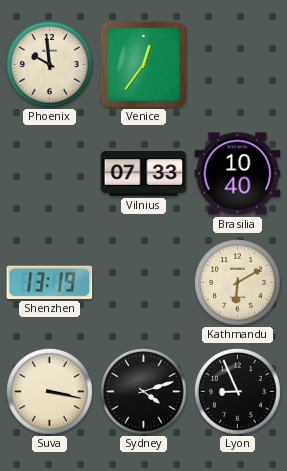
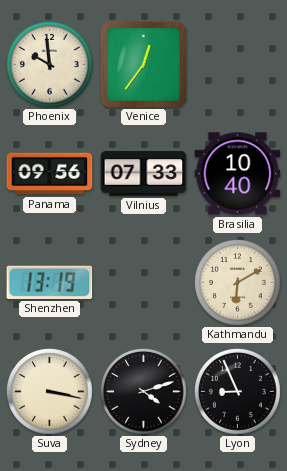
Panama: none -> 09:56
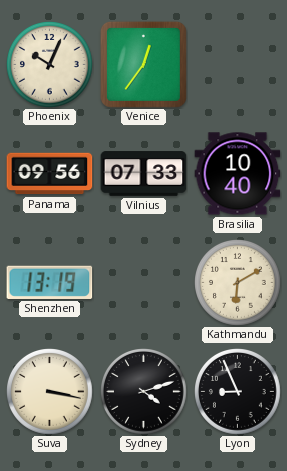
Phoenix: 9:59 -> 10:04
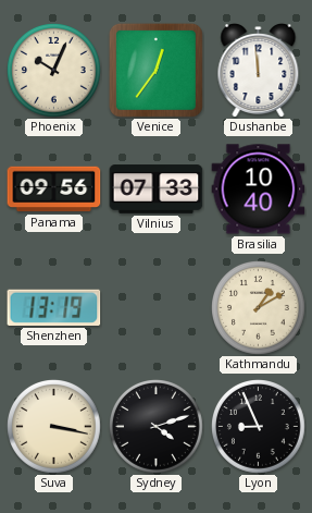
Dushanbe: none -> 11:59
Kathmandu: 6:10 -> 1:10
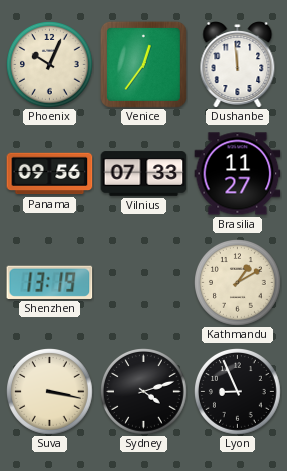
Brasilia: 10:40 -> 11:27
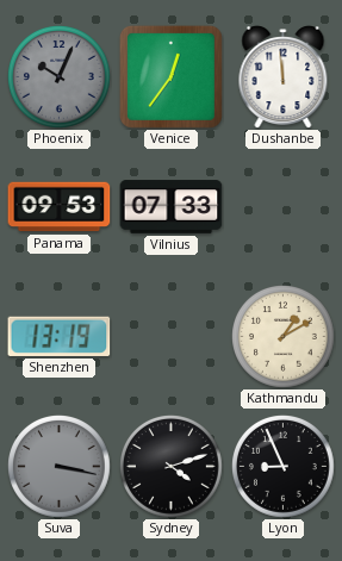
Phoenix dial: cream -> grey
Panama: 09:56 -> 09:53
Brasilia: 11:27 -> none
Suva dial: cream -> grey
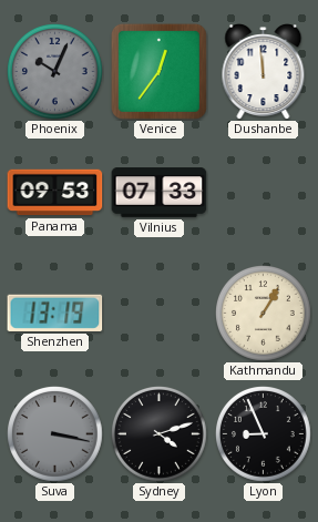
Kathmandu: 1:10 -> 1:05
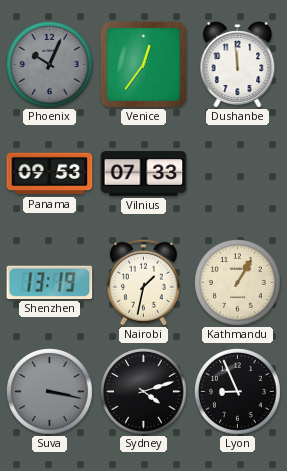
Nairobi: none -> 1:32
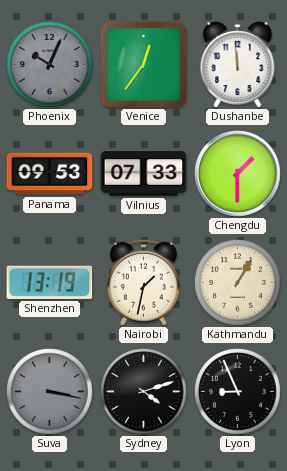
Chengdu: none -> 1:30
